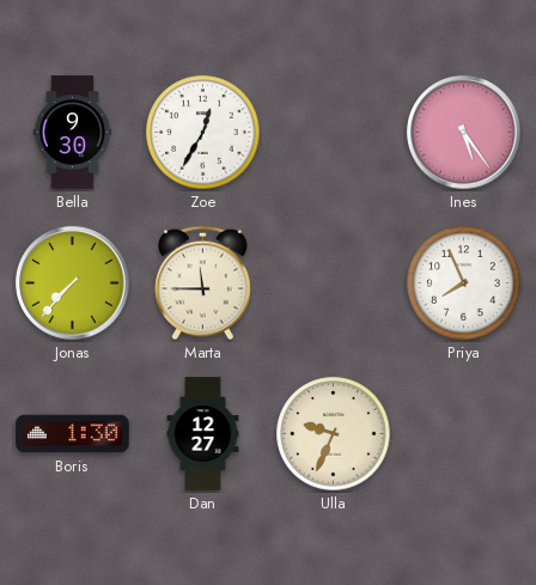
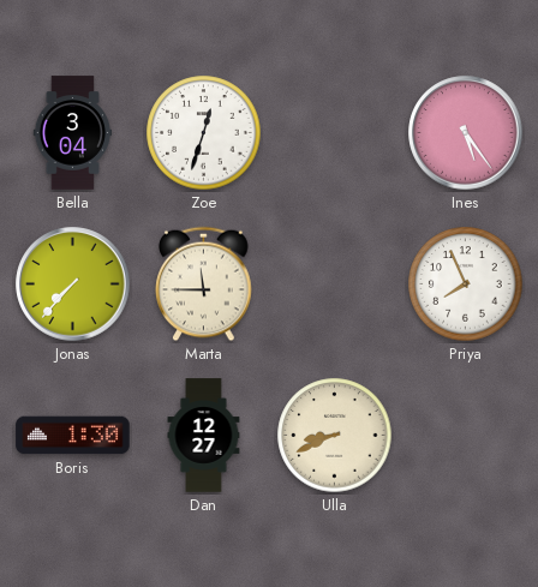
Bella: 9:30 -> 3:04
Zoe: 12:35 -> 12:33
Ulla: 9:34 -> 8:41
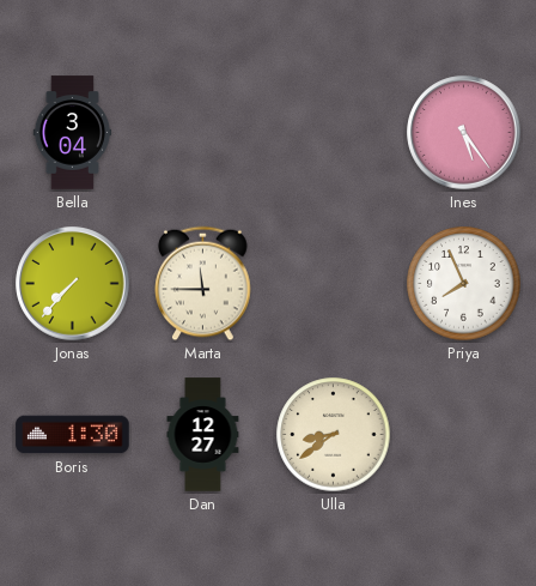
Zoe: 12:33 -> none
Ulla: 8:41 -> 8:39
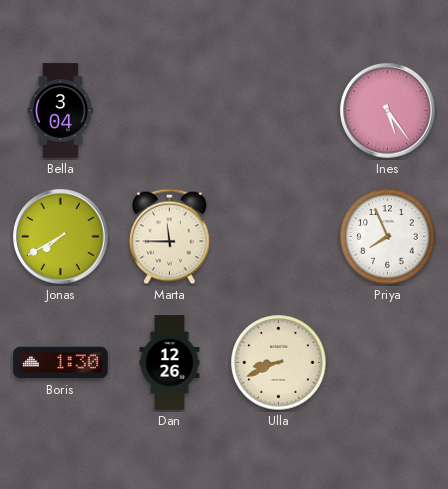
Jonas: 7:37 -> 7:40
Dan: 12:27 -> 12:26
Ulla: 8:39 -> 8:41
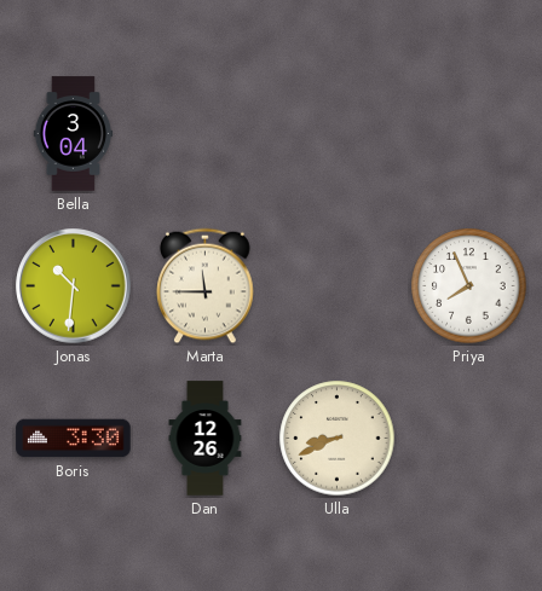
Ines: 5:24 -> none
Jonas: 7:40 -> 10:31
Boris: 1:30 -> 3:30
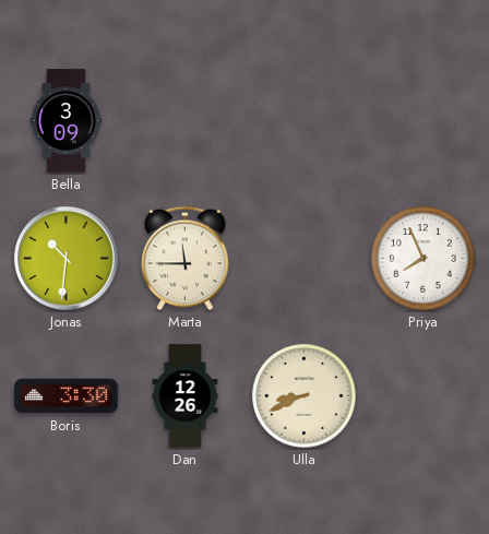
Bella: 3:04 -> 3:09
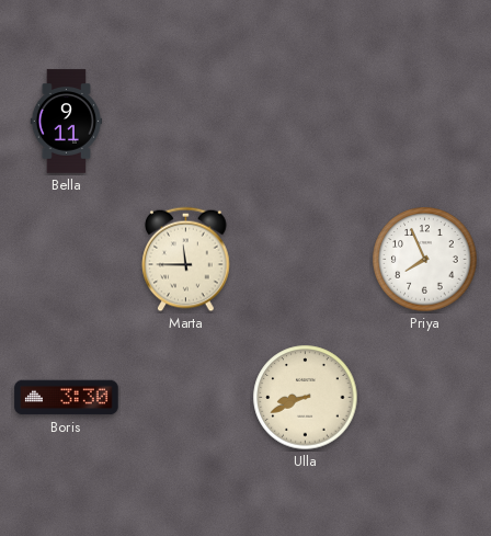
Bella: 3:09 -> 9:11
Jonas: 10:31 -> none
Dan: 12:26 -> none
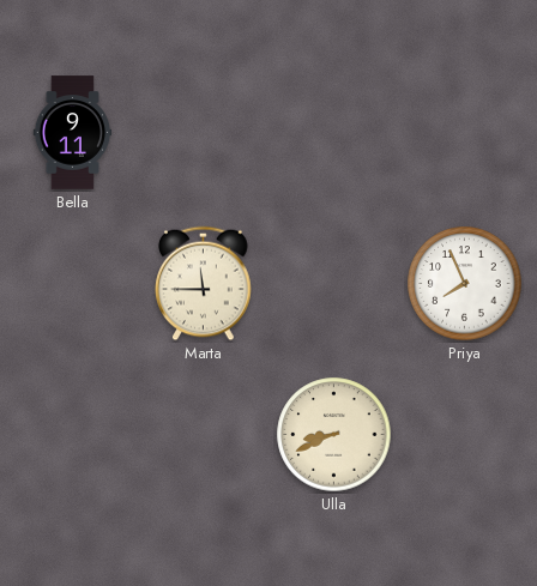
Boris: 3:30 -> none
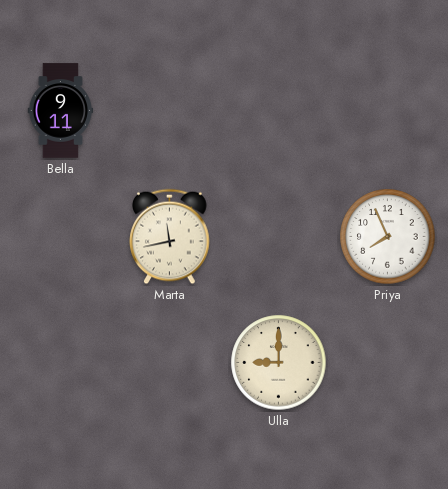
Marta: 11:45 -> 11:43
Ulla: 8:41 -> 9:00
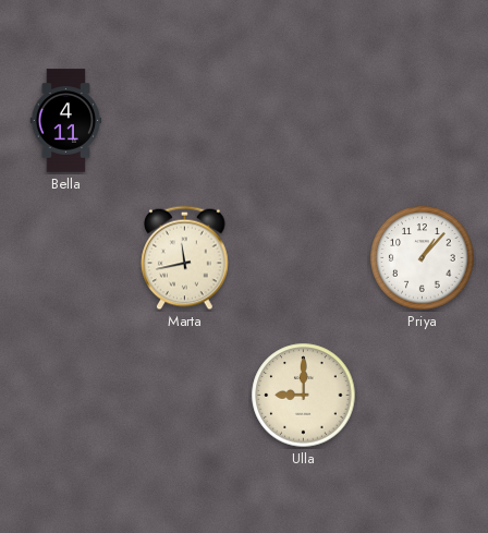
Bella: 9:11 -> 4:11
Priya: 7:56 -> 1:07
